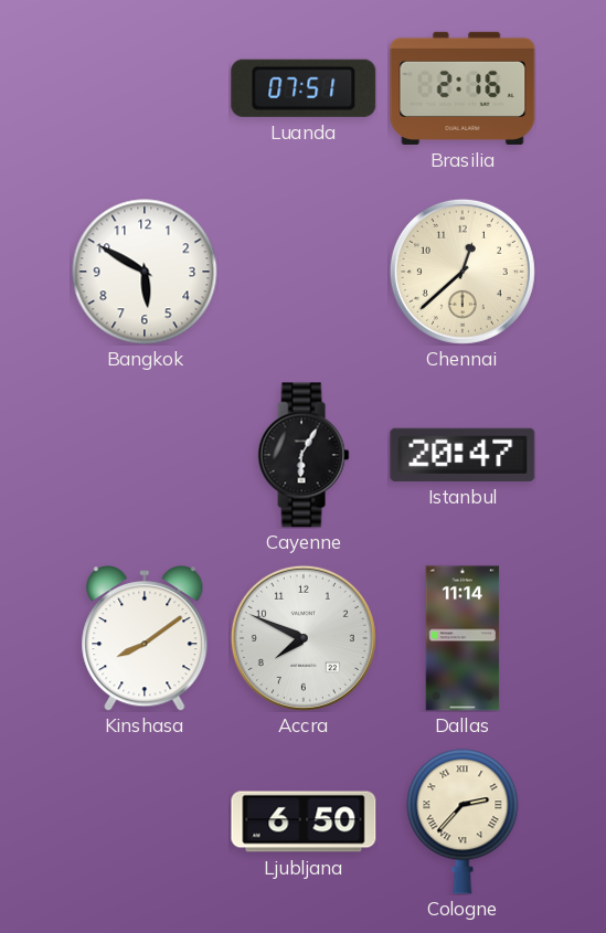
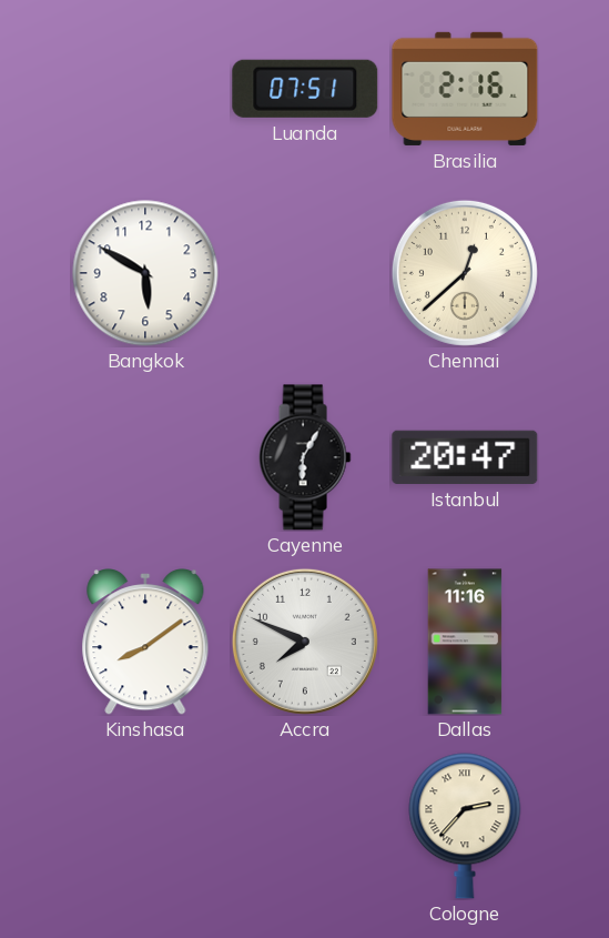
Dallas: 11:14 -> 11:16
Ljubljana: 6:50 -> none
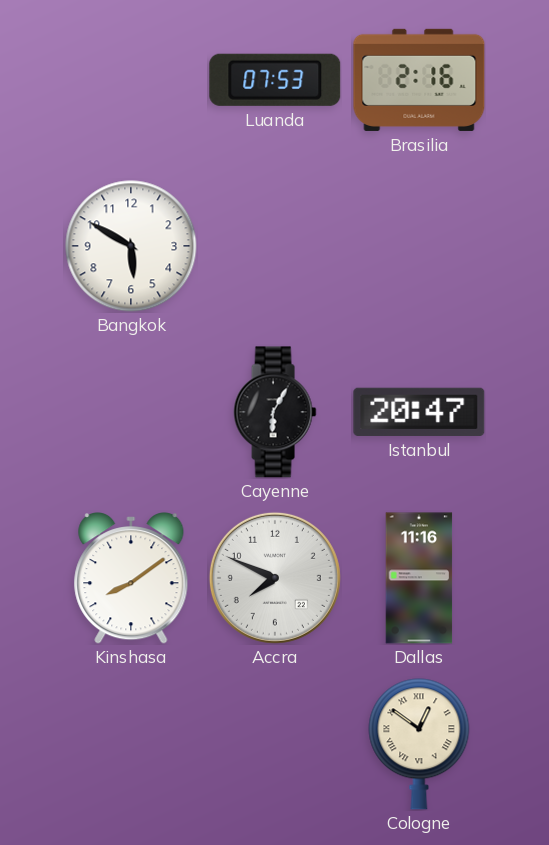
Luanda: 07:51 -> 07:53
Chennai: 12:38 -> none
Cologne: 2:37 -> 12:51
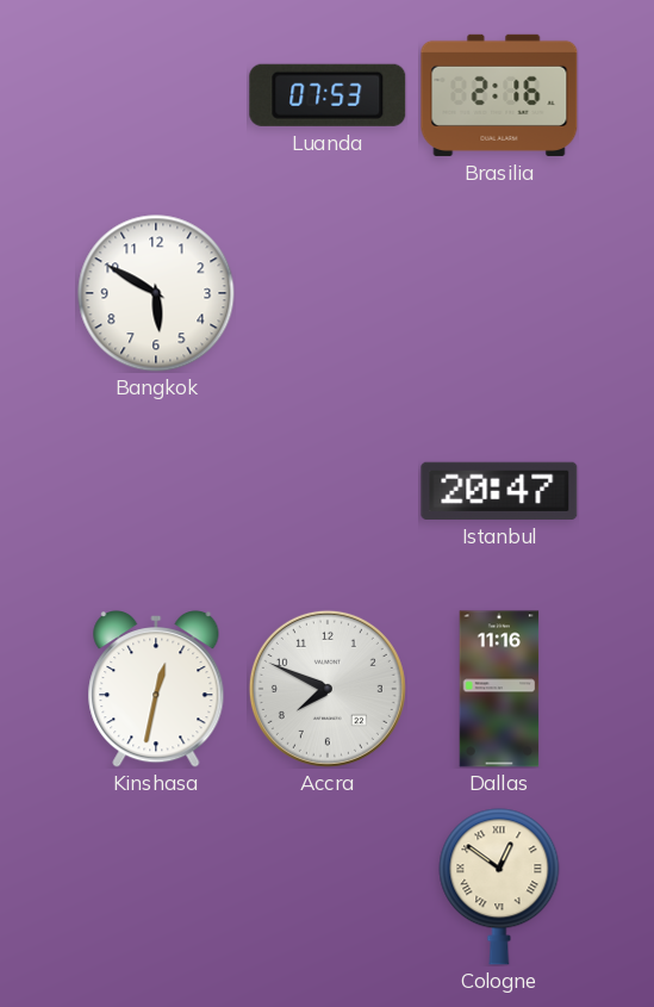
Cayenne: 6:05 -> none
Kinshasa: 8:09 -> 12:32
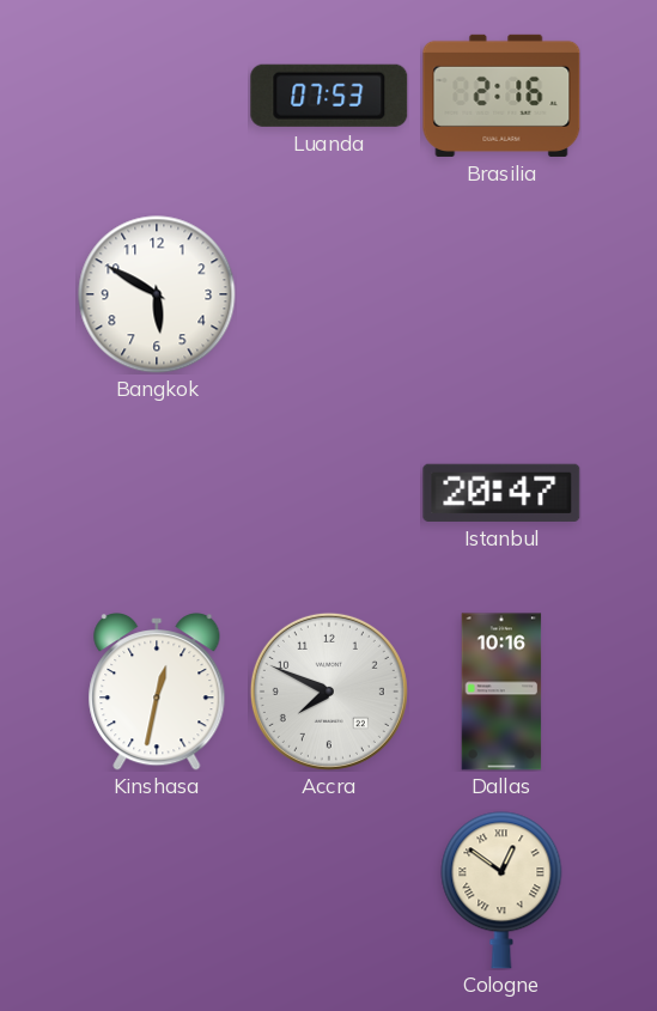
Dallas: 11:16 -> 10:16
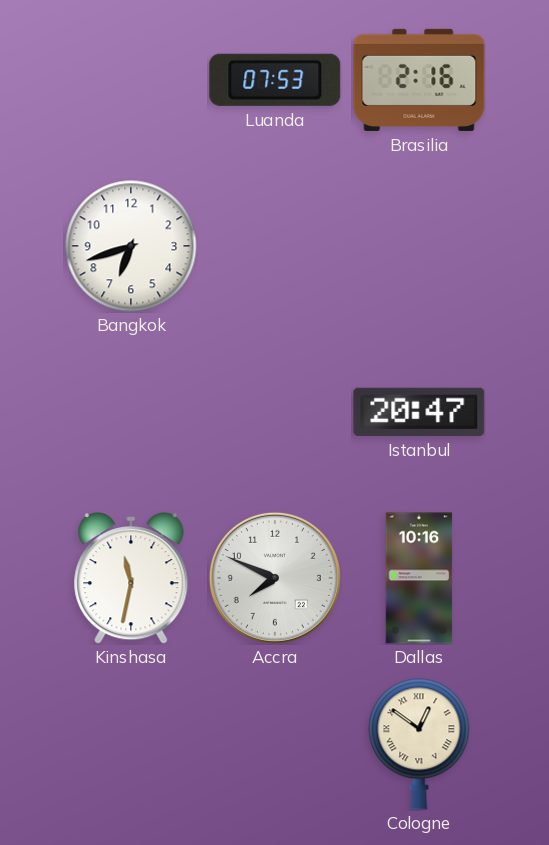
Bangkok: 5:50 -> 6:42
Kinshasa: 12:32 -> 11:32
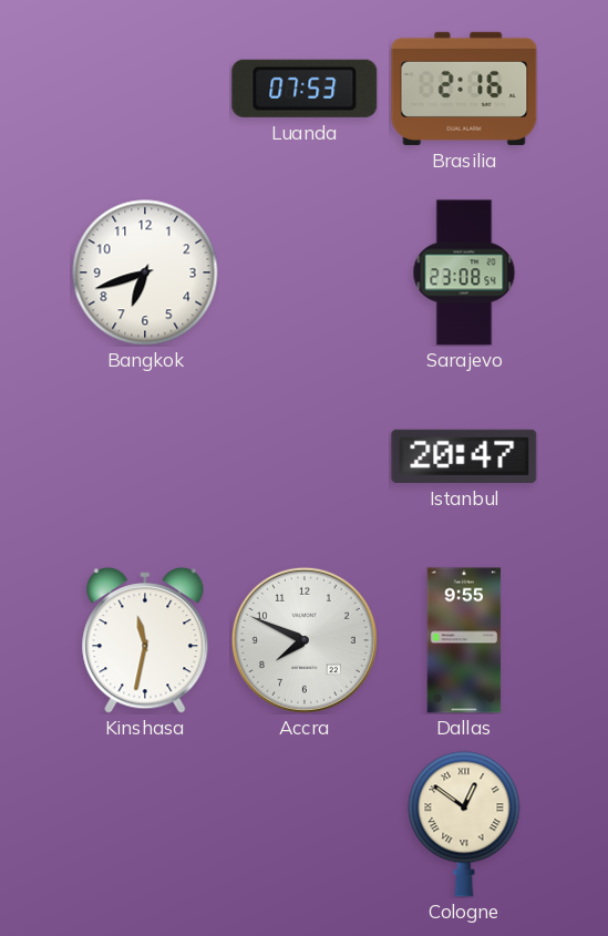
Sarajevo: none -> 23:08
Dallas: 10:16 -> 9:55
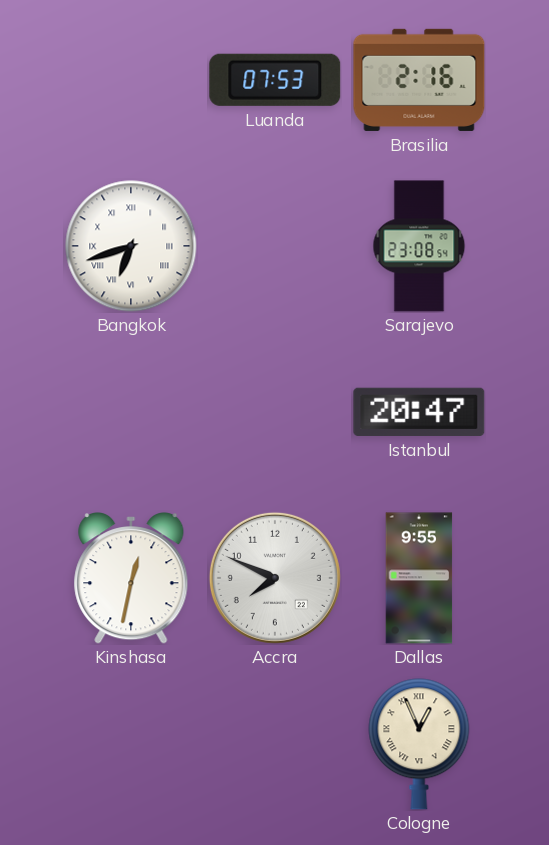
Bangkok numerals: Arabic -> Roman
Kinshasa: 11:32 -> 12:32
Cologne: 12:51 -> 12:56
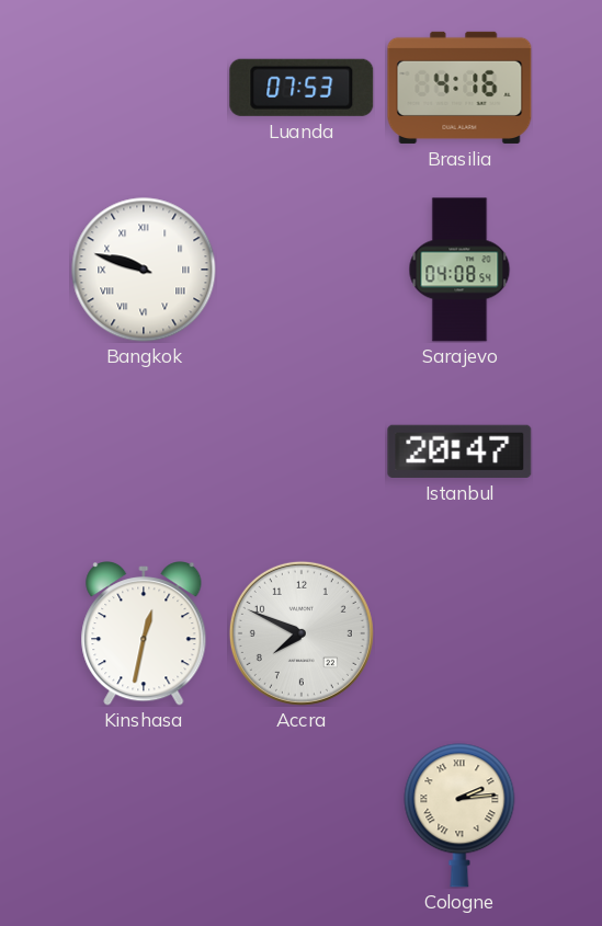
Brasilia: 2:16 -> 4:16
Bangkok: 6:42 -> 9:48
Sarajevo: 23:08 -> 04:08
Dallas: 9:55 -> none
Cologne: 12:56 -> 2:14
